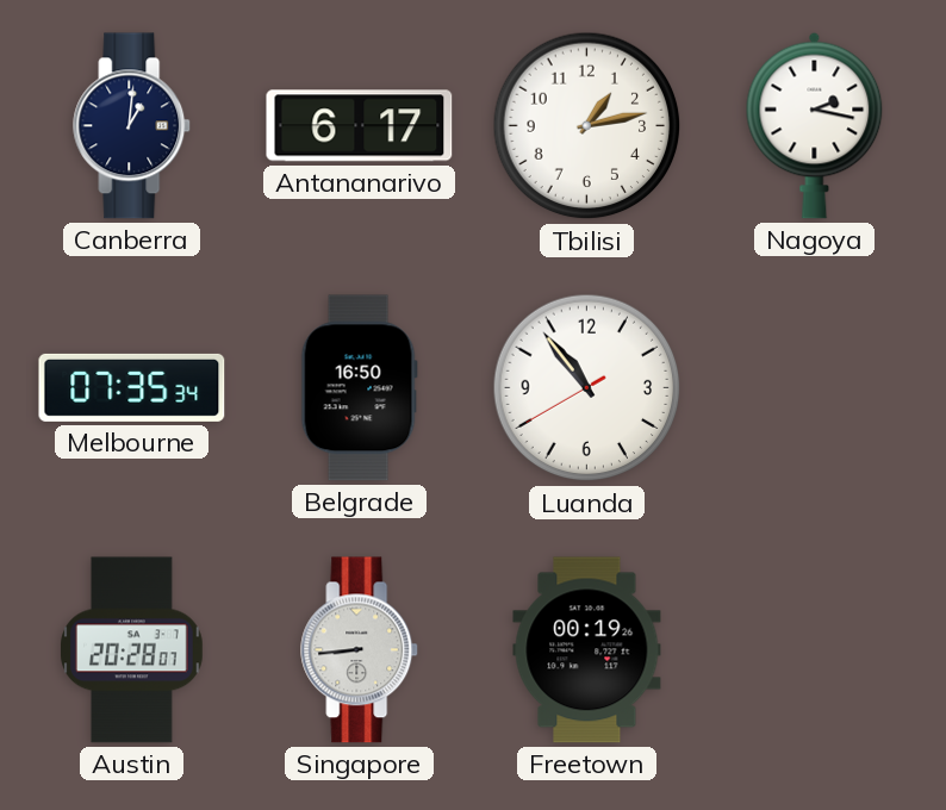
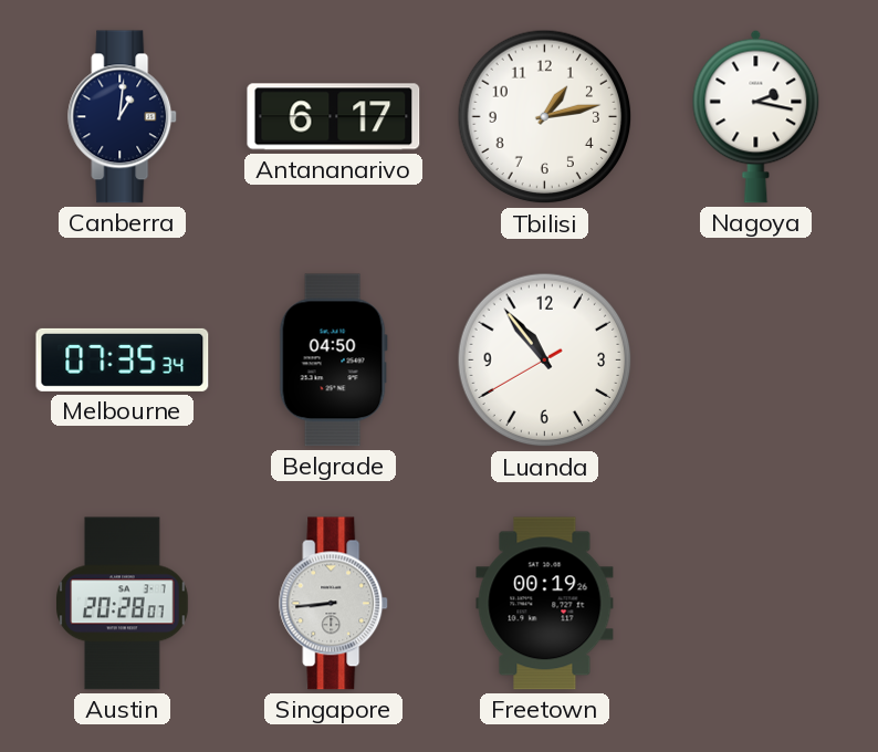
Belgrade: 16:50 -> 04:50
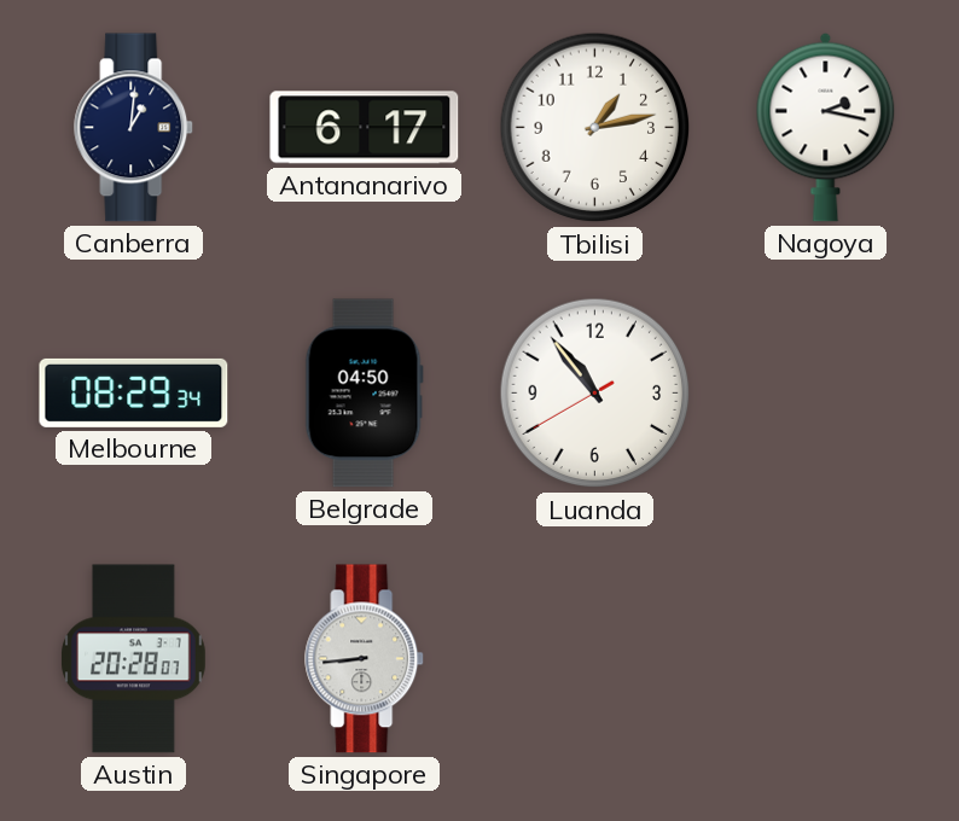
Melbourne: 07:35 -> 08:29
Freetown: 00:19 -> none
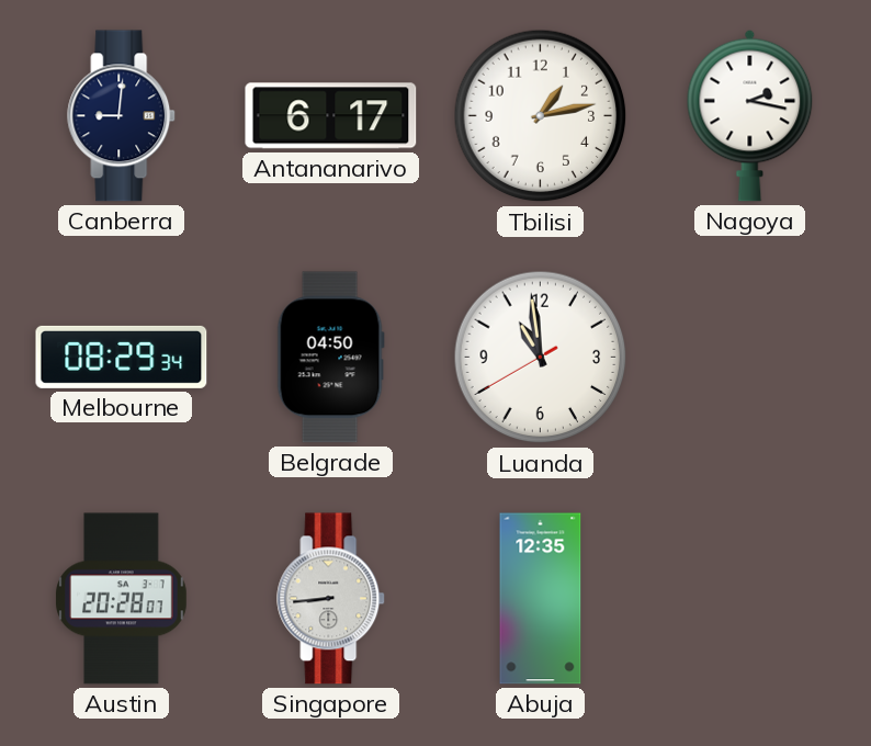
Canberra: 1:01 -> 9:01
Luanda: 10:53 -> 10:58
Abuja: none -> 12:35
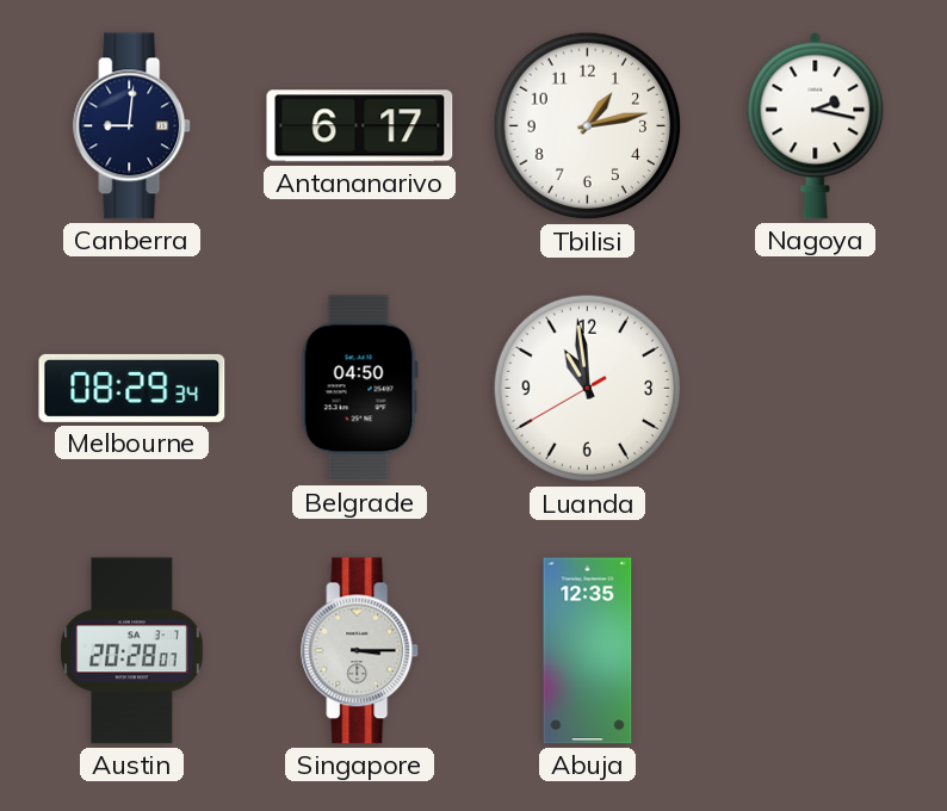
Singapore: 8:44 -> 3:15
